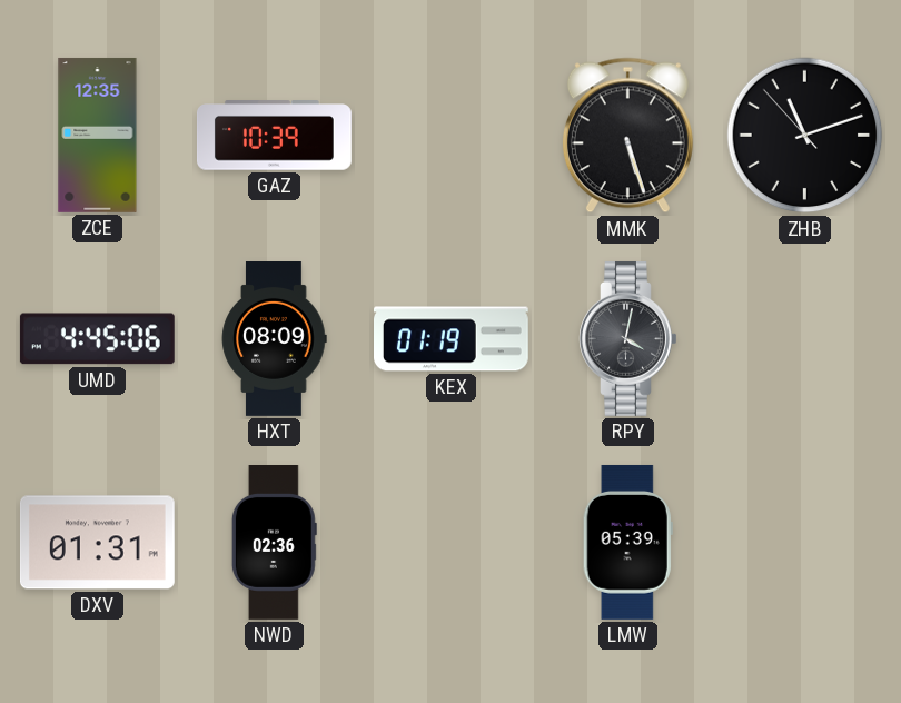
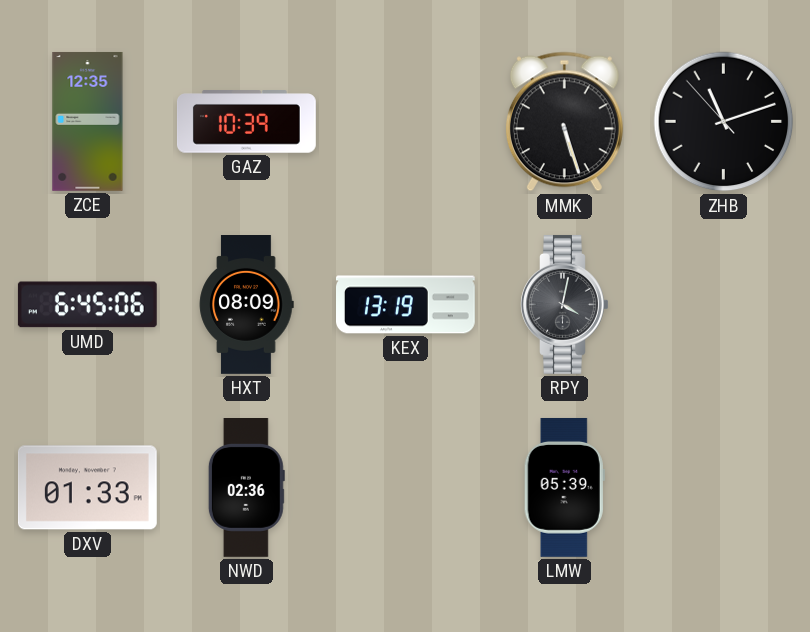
UMD: 4:45 -> 6:45
KEX: 01:19 -> 13:19
DXV: 01:31 -> 01:33
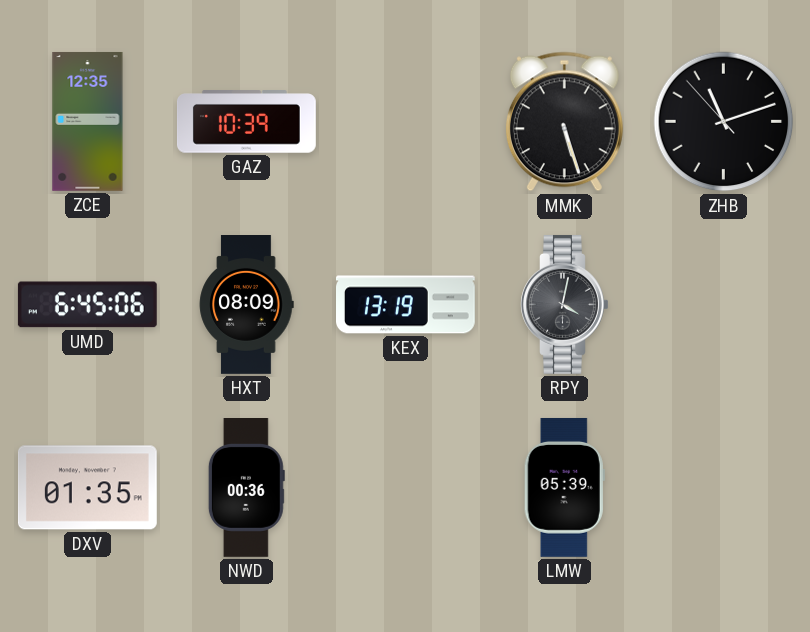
DXV: 01:33 -> 01:35
NWD: 02:36 -> 00:36
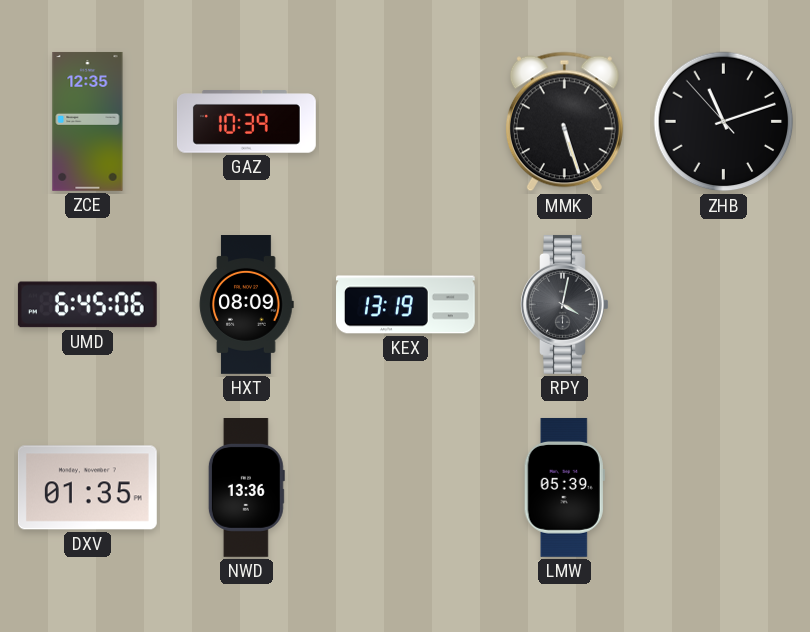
NWD: 00:36 -> 13:36
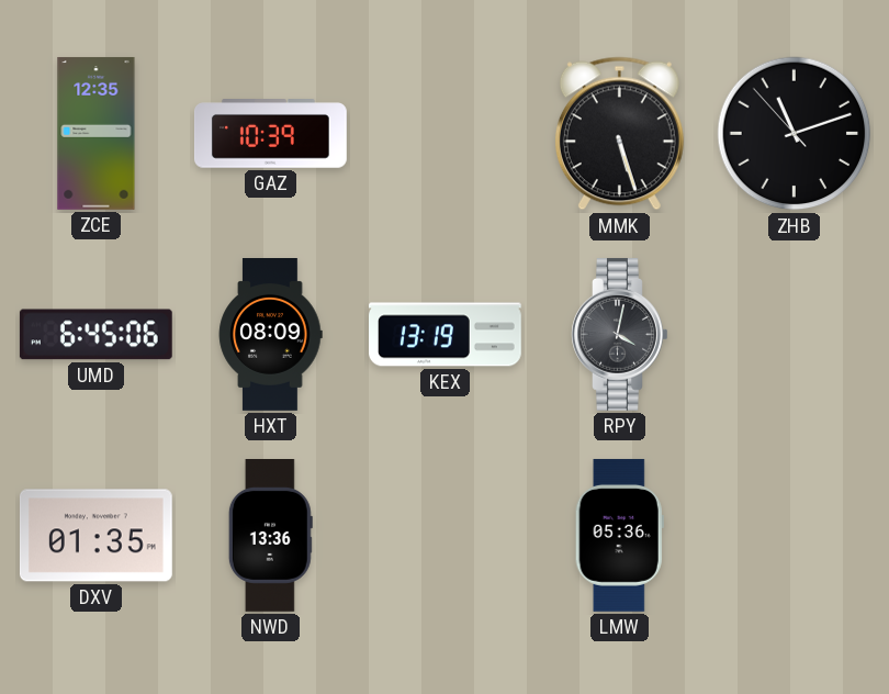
LMW: 05:39 -> 05:36
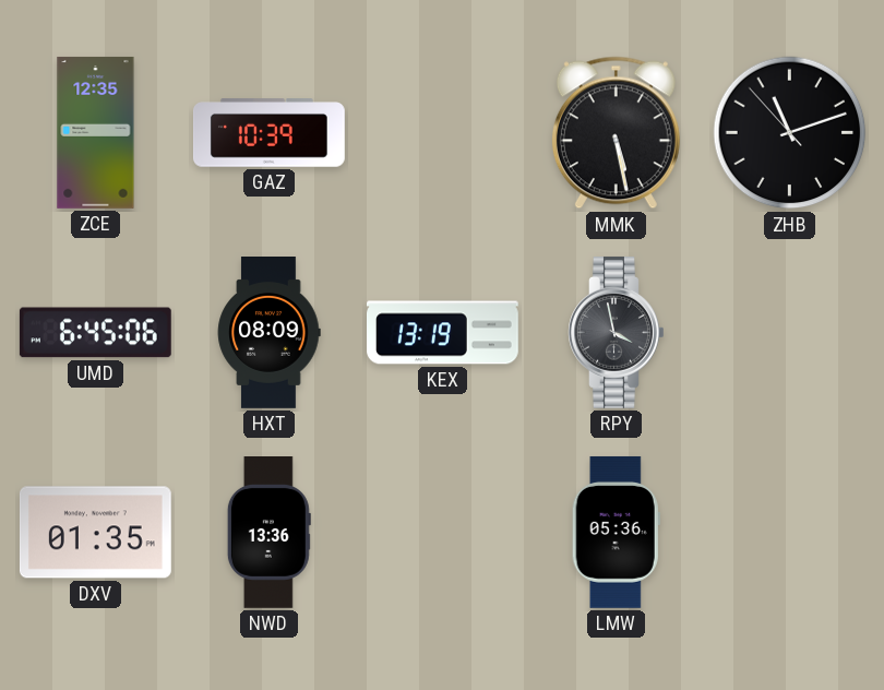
MMK: 5:27 -> 5:28
RPY: 4:02 -> 3:58
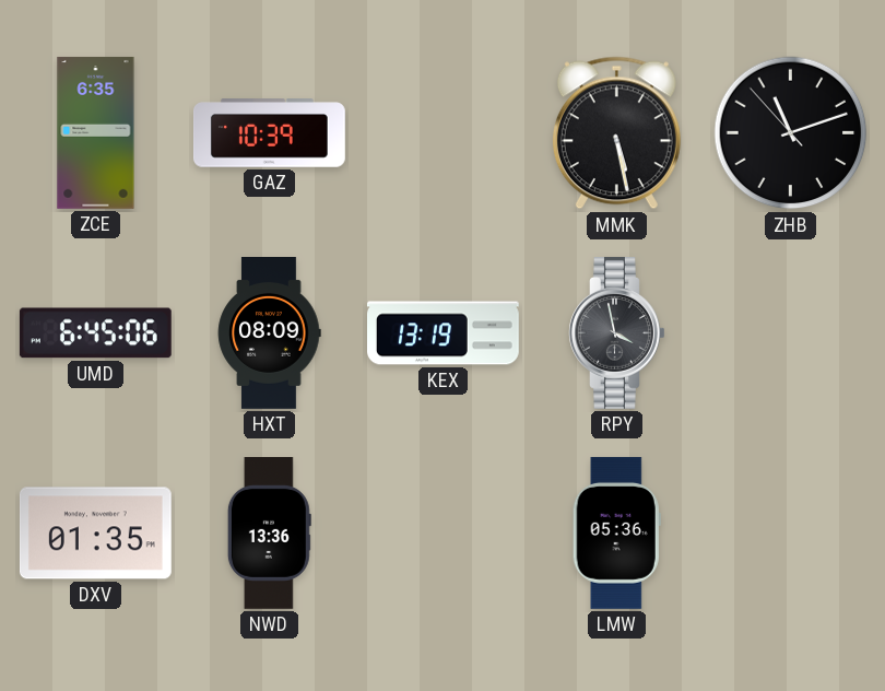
ZCE: 12:35 -> 6:35
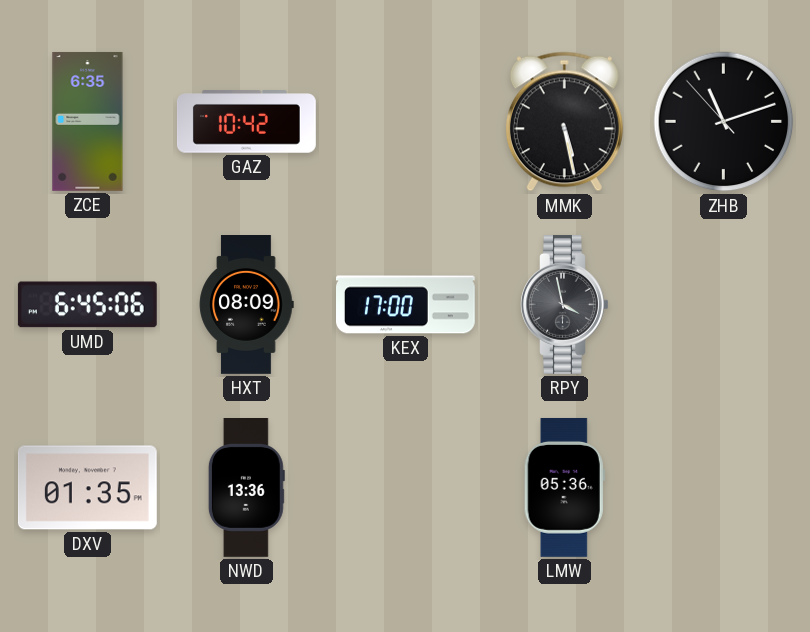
GAZ: 10:39 -> 10:42
KEX: 13:19 -> 17:00
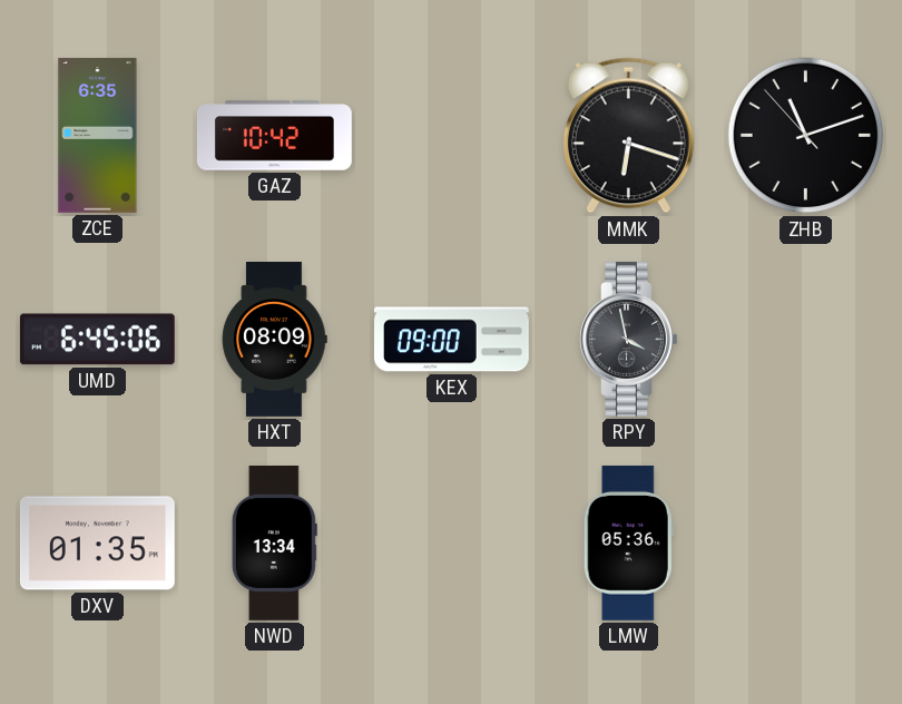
MMK: 5:28 -> 6:18
KEX: 17:00 -> 09:00
NWD: 13:36 -> 13:34
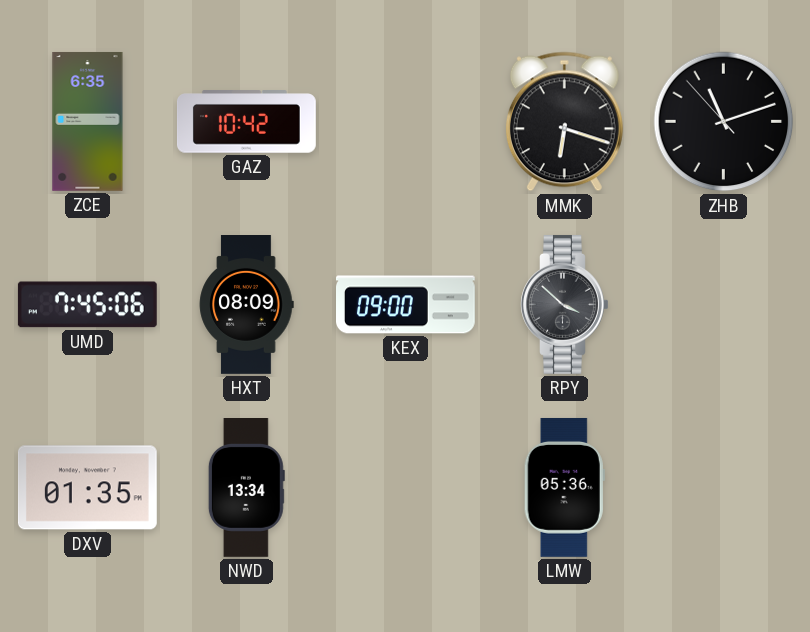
UMD: 6:45 -> 7:45
RPY: 3:58 -> 3:52
